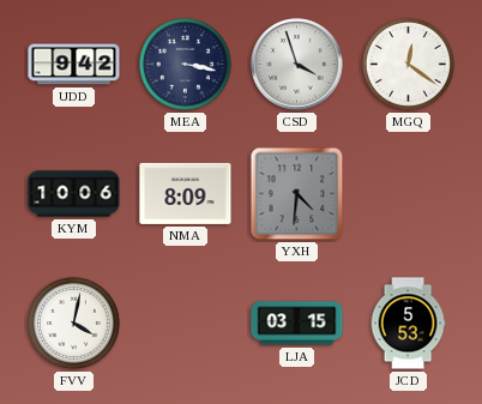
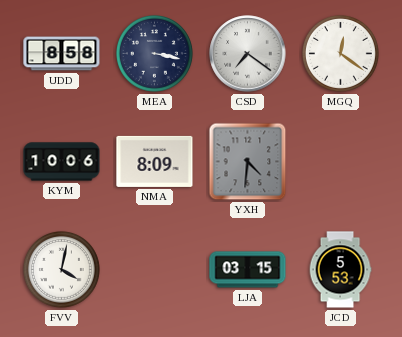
UDD: 9:42 -> 8:58
CSD: 3:57 -> 7:21
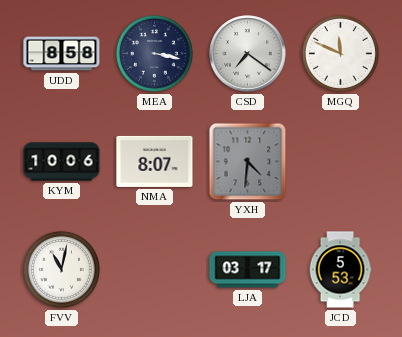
MGQ: 12:21 -> 11:49
NMA: 8:09 -> 8:07
FVV: 4:02 -> 11:02
LJA: 03:15 -> 03:17
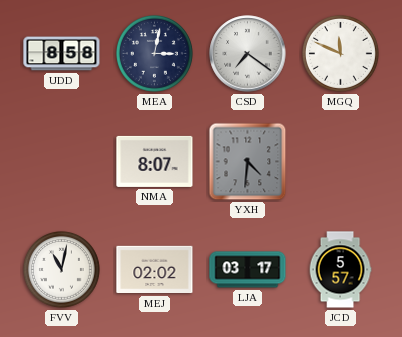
MEA: 3:17 -> 3:02
KYM: 10:06 -> none
MEJ: none -> 02:02
JCD: 5:53 -> 5:57
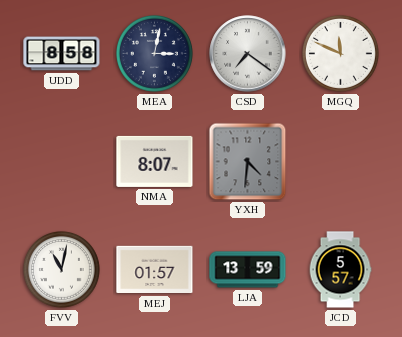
MEJ: 02:02 -> 01:57
LJA: 03:17 -> 13:59
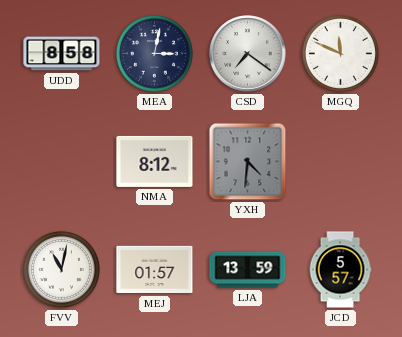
NMA: 8:07 -> 8:12
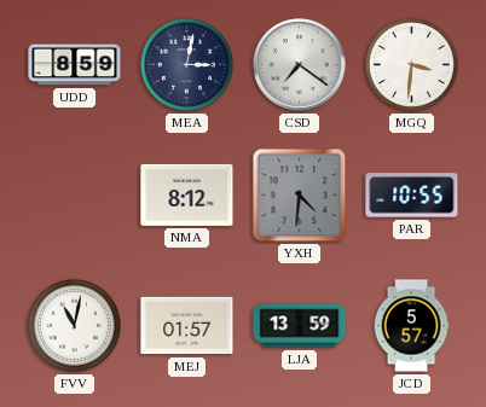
UDD: 8:58 -> 8:59
MGQ: 11:49 -> 3:31
PAR: none -> 10:55
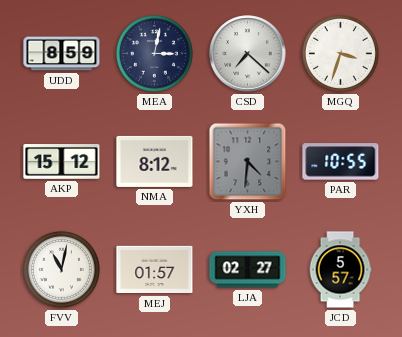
CSD: 7:21 -> 7:22
MGQ: 3:31 -> 3:33
AKP: none -> 15:12
LJA: 13:59 -> 02:27
